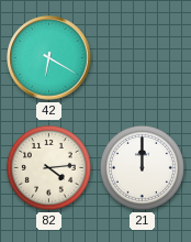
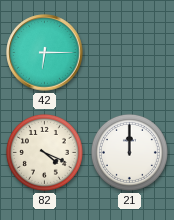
42: 6:20 -> 6:15
82: 4:14 -> 4:19
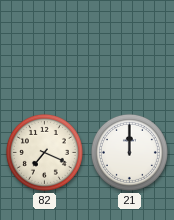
42: 6:15 -> none
82: 4:19 -> 7:19
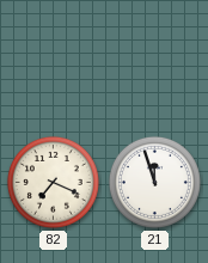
21: 12:00 -> 11:57
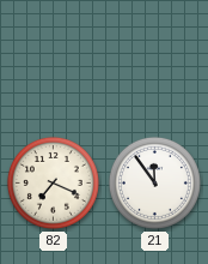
21: 11:57 -> 11:54
